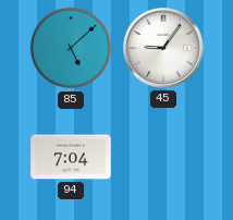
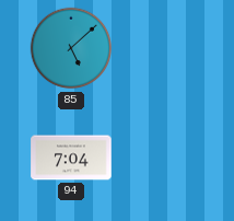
45: 9:06 -> none
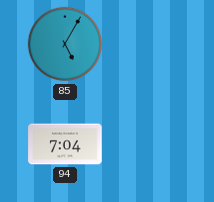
85: 5:08 -> 5:05
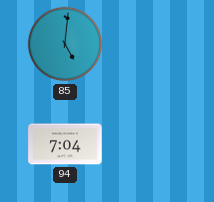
85: 5:05 -> 5:01
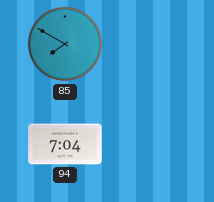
85: 5:01 -> 7:50
